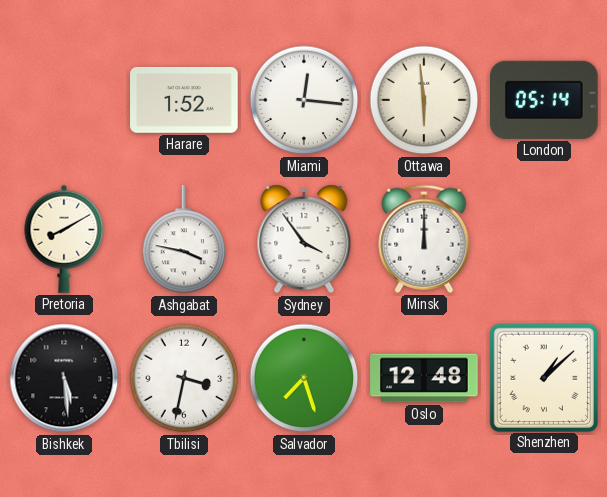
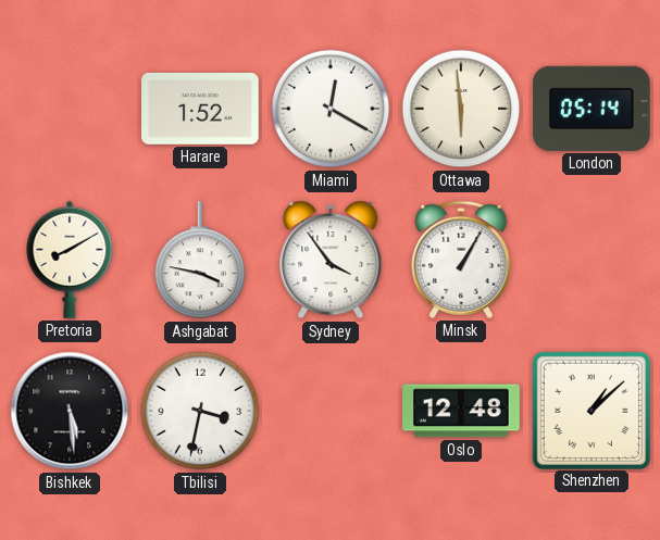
Miami: 12:16 -> 12:20
Minsk: 12:00 -> 1:05
Salvador: 7:27 -> none
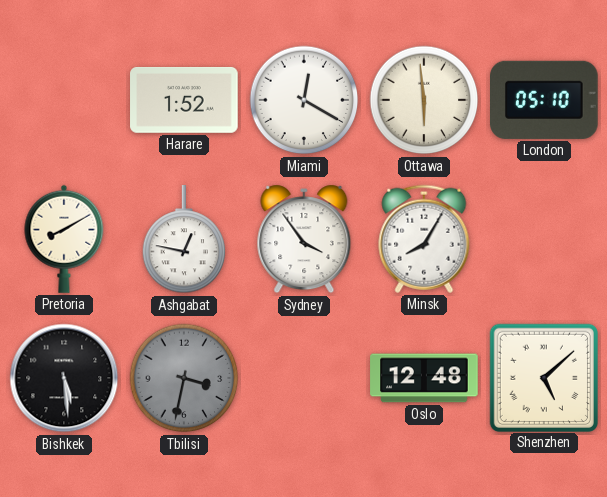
London: 05:14 -> 05:10
Ashgabat: 3:47 -> 12:47
Minsk: 1:05 -> 8:05
Tbilisi dial: white -> grey
Shenzhen: 1:08 -> 5:08
